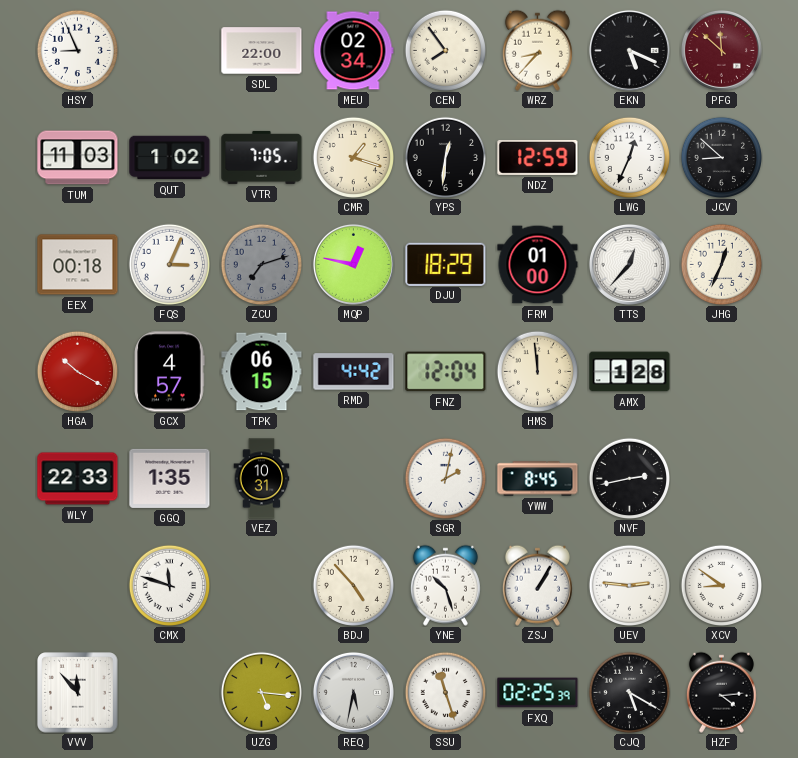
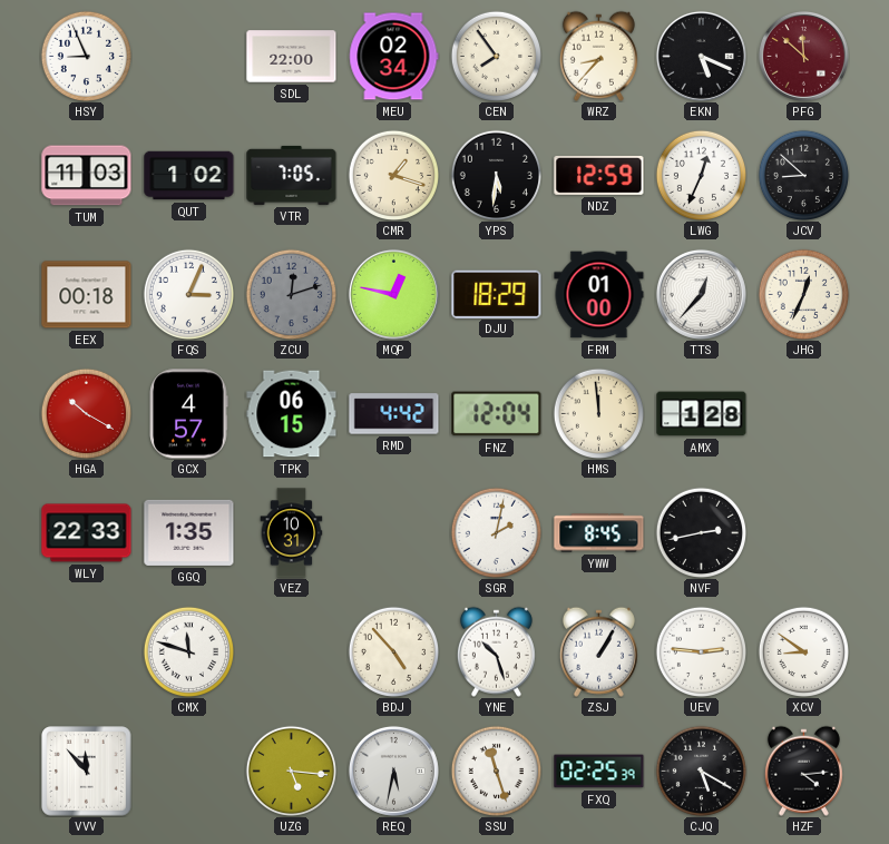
YPS: 12:31 -> 5:31
ZCU: 7:12 -> 12:12
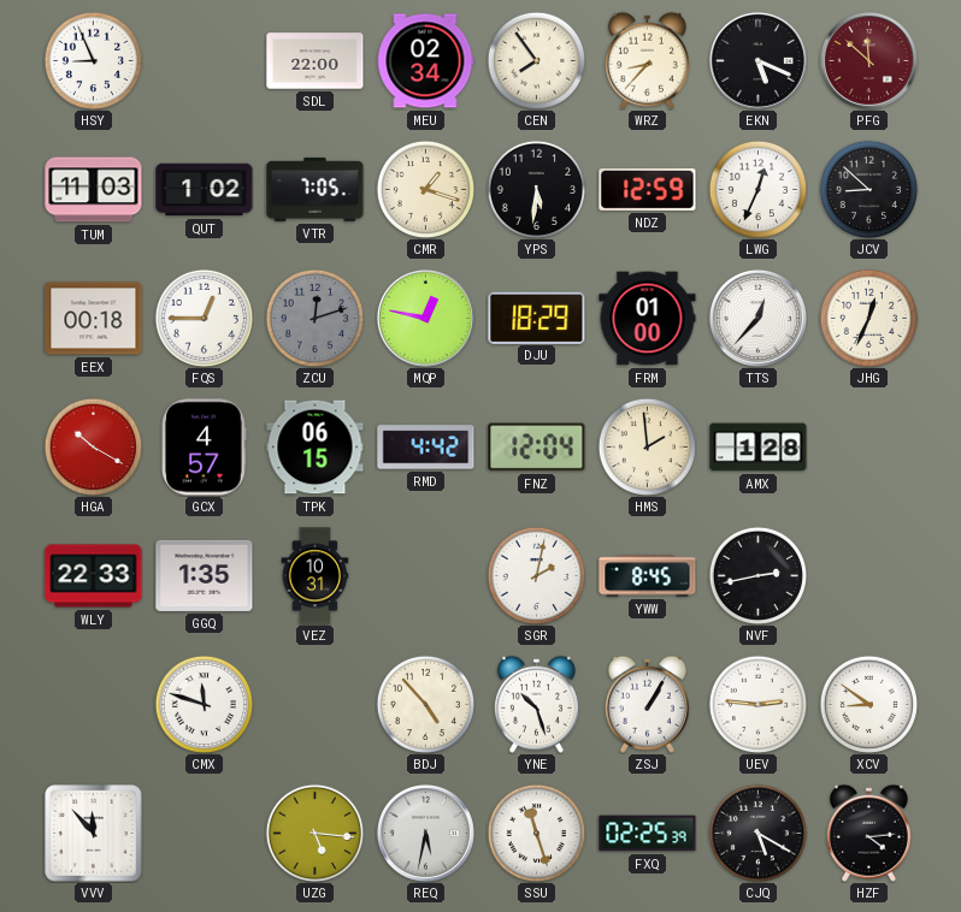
FQS: 3:04 -> 12:45
HMS: 11:59 -> 1:59
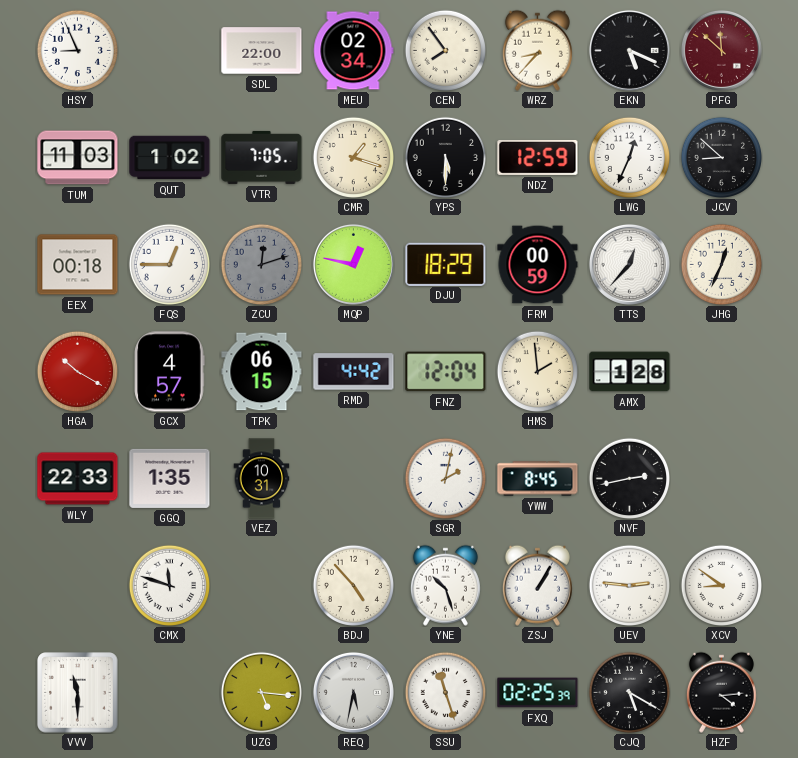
YPS: 5:31 -> 5:30
FRM: 01:00 -> 00:59
VVV: 11:53 -> 11:30
